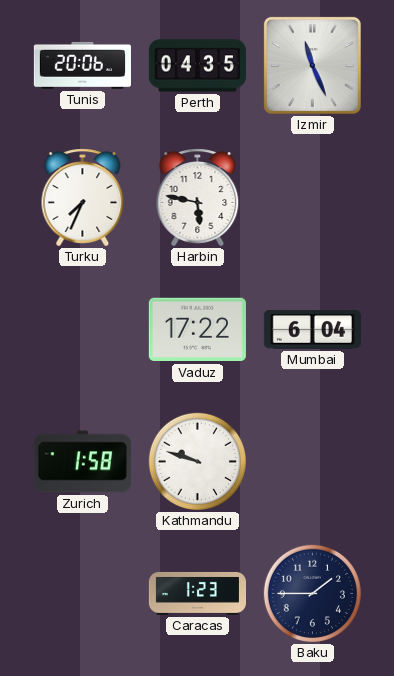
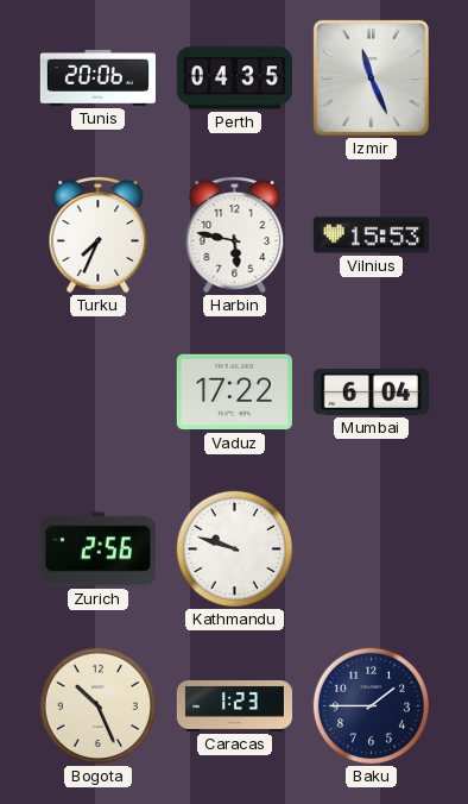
Vilnius: none -> 15:53
Zurich: 1:58 -> 2:56
Bogota: none -> 10:26
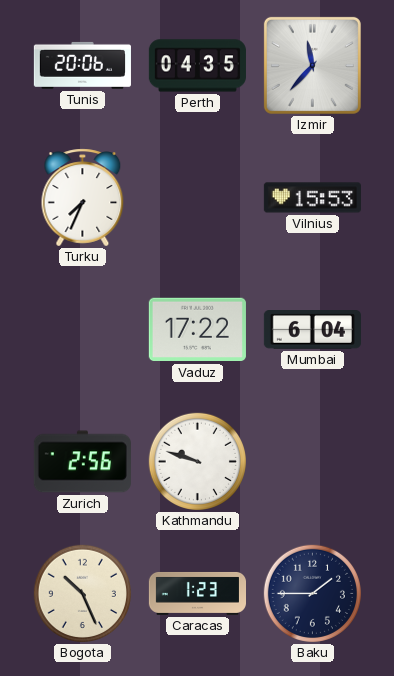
Izmir: 11:26 -> 11:37
Harbin: 5:47 -> none
